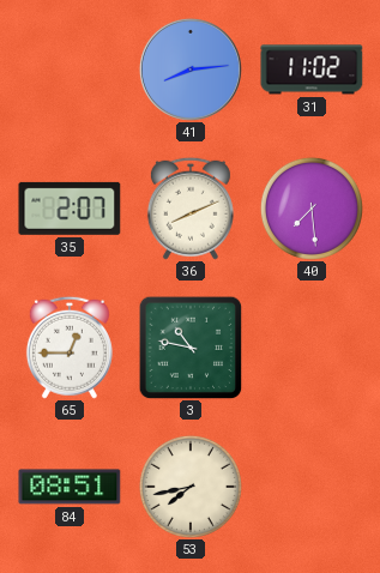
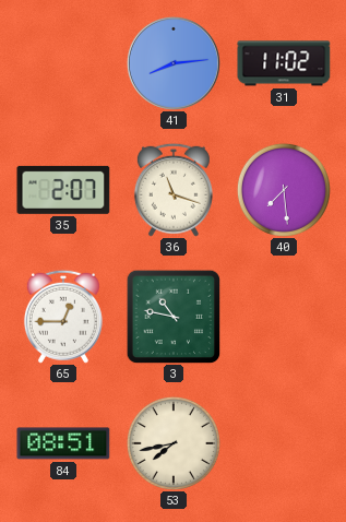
36: 8:11 -> 11:18
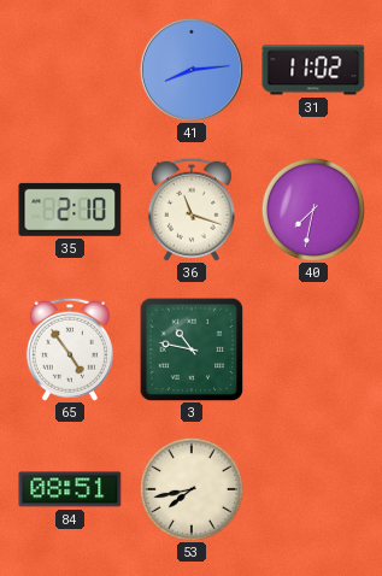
35: 2:07 -> 2:10
40: 7:29 -> 7:32
65: 12:45 -> 4:54
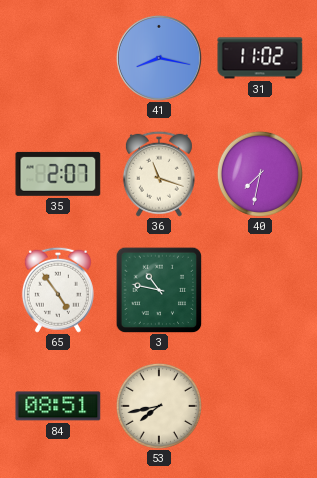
41: 8:14 -> 8:17
35: 2:10 -> 2:07
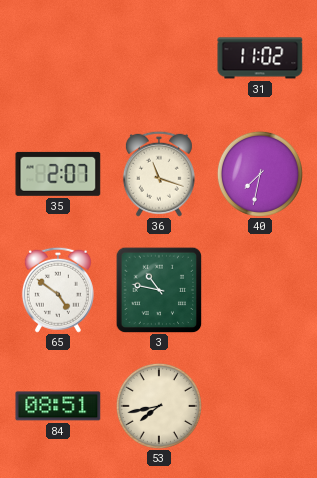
41: 8:17 -> none
65: 4:54 -> 4:51
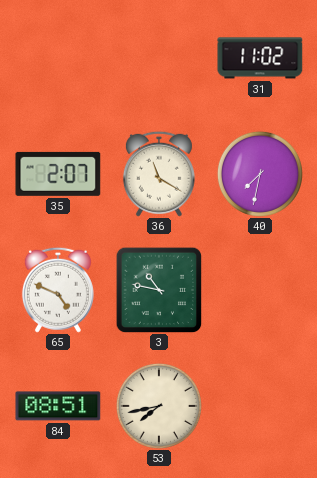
36: 11:18 -> 11:20
65: 4:51 -> 4:49
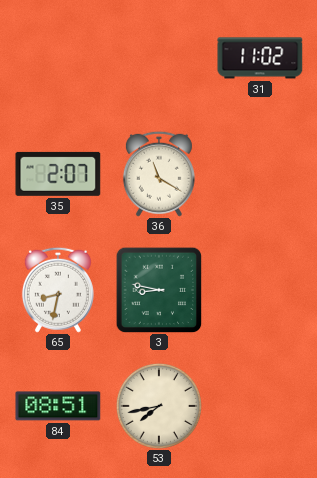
40: 7:32 -> none
65: 4:49 -> 8:32
3: 10:47 -> 8:47
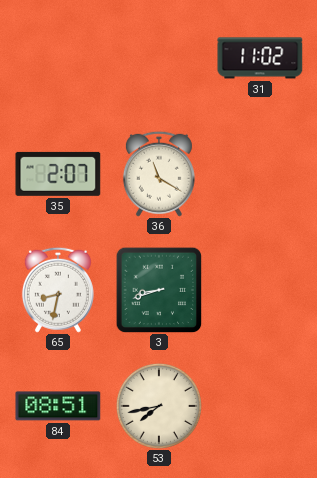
3: 8:47 -> 8:42
